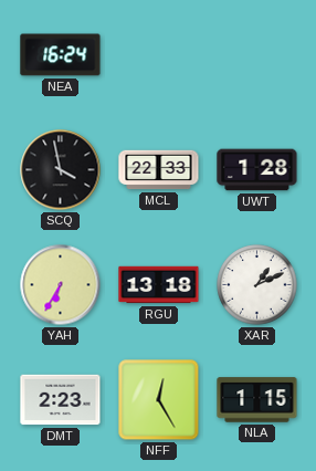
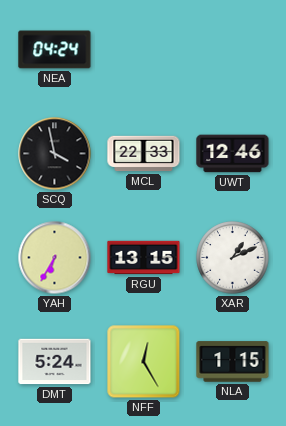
NEA: 16:24 -> 04:24
UWT: 1:28 -> 12:46
RGU: 13:18 -> 13:15
DMT: 2:23 -> 5:24
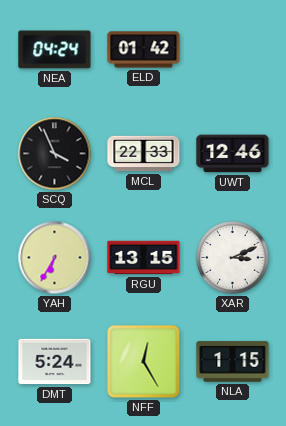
ELD: none -> 01:42
SCQ: 3:58 -> 3:56
XAR: 1:11 -> 3:11
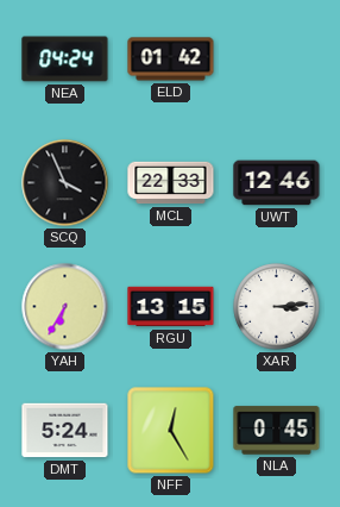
XAR: 3:11 -> 3:14
NLA: 1:15 -> 0:45
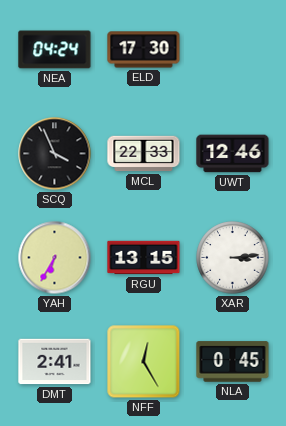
ELD: 01:42 -> 17:30
DMT: 5:24 -> 2:41
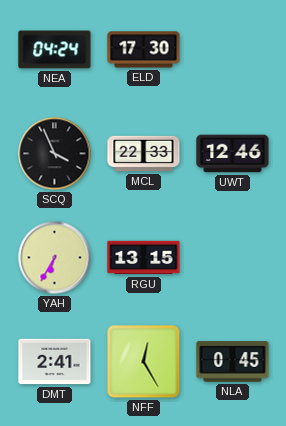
XAR: 3:14 -> none
